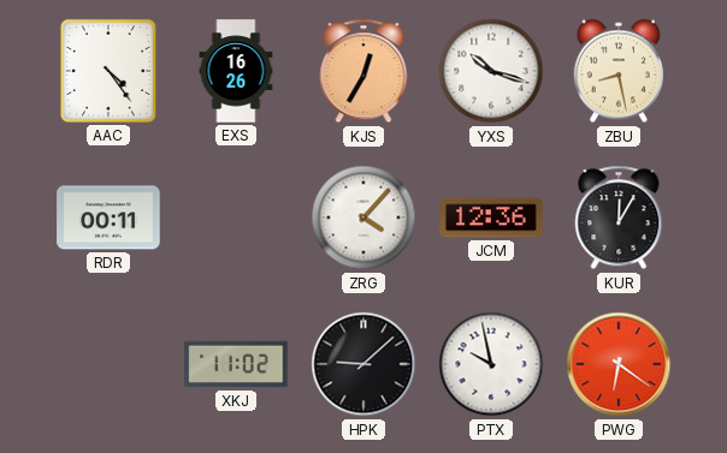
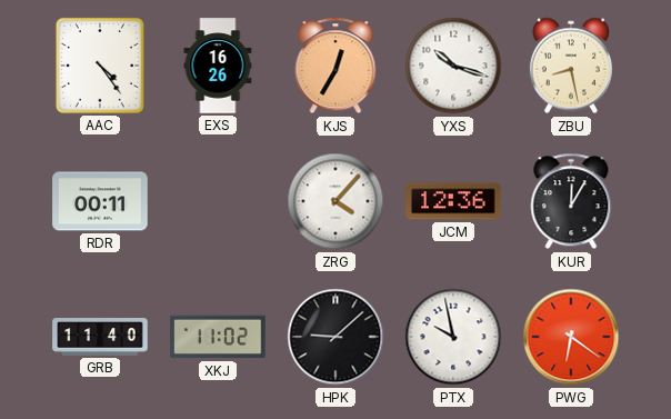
GRB: none -> 11:40
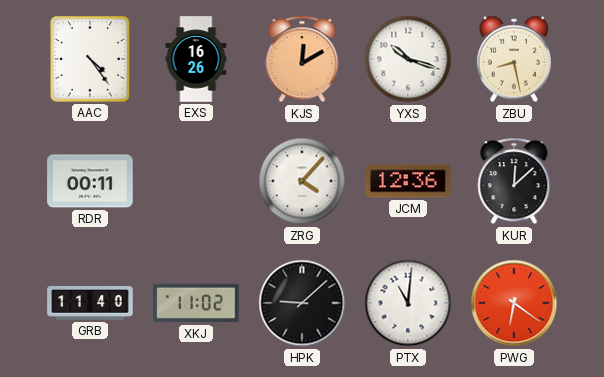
KJS: 12:35 -> 12:10
KUR: 12:05 -> 12:08
PTX: 9:58 -> 11:01
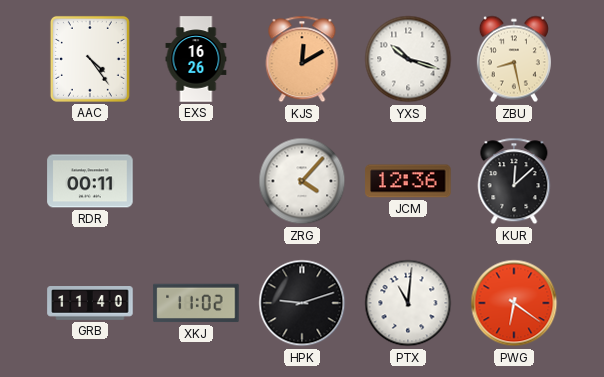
HPK: 9:08 -> 9:12
